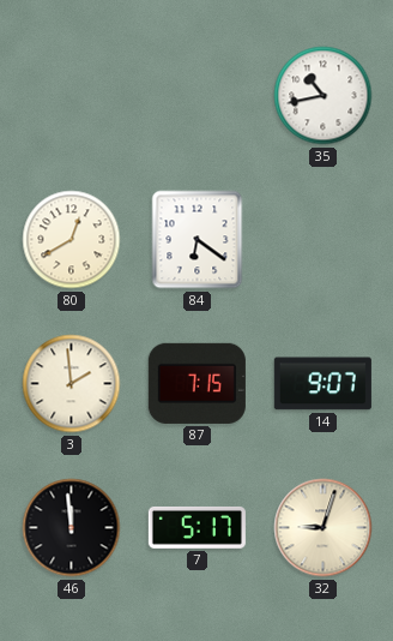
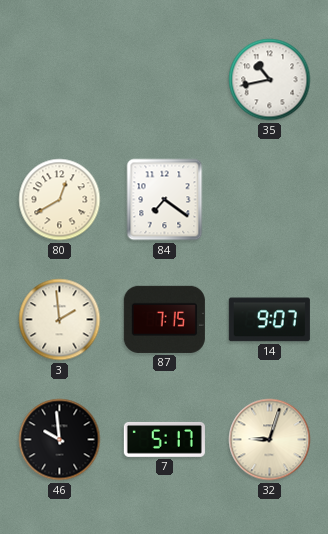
84: 6:21 -> 7:21
46: 11:59 -> 9:59
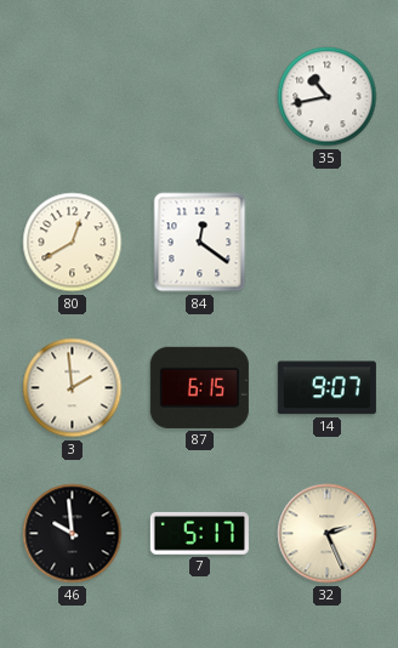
84: 7:21 -> 12:21
87: 7:15 -> 6:15
32: 9:03 -> 2:26
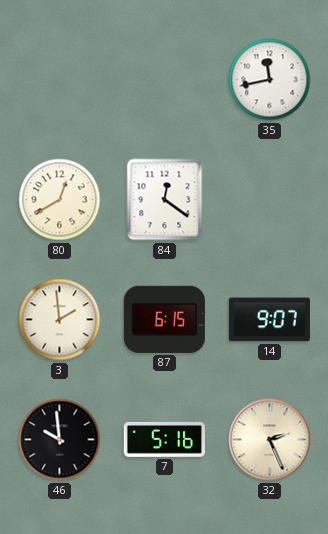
35: 10:43 -> 11:43
7: 5:17 -> 5:16
